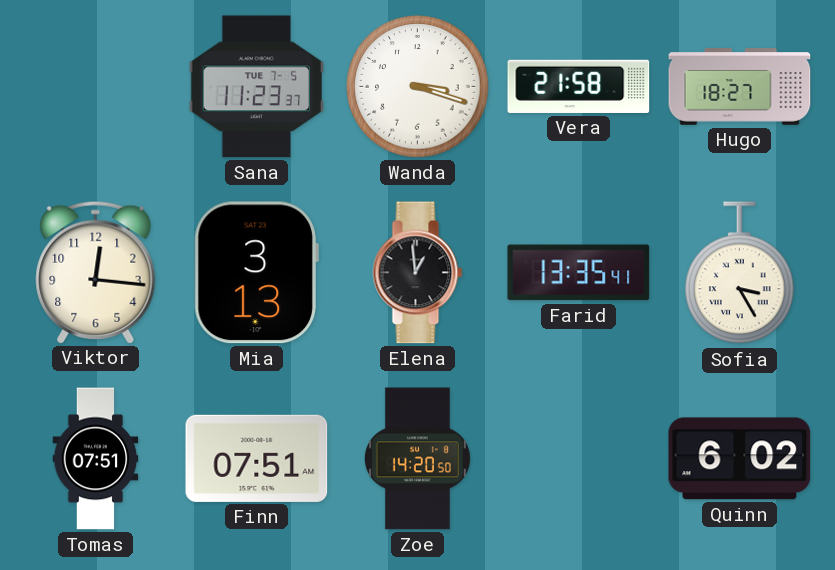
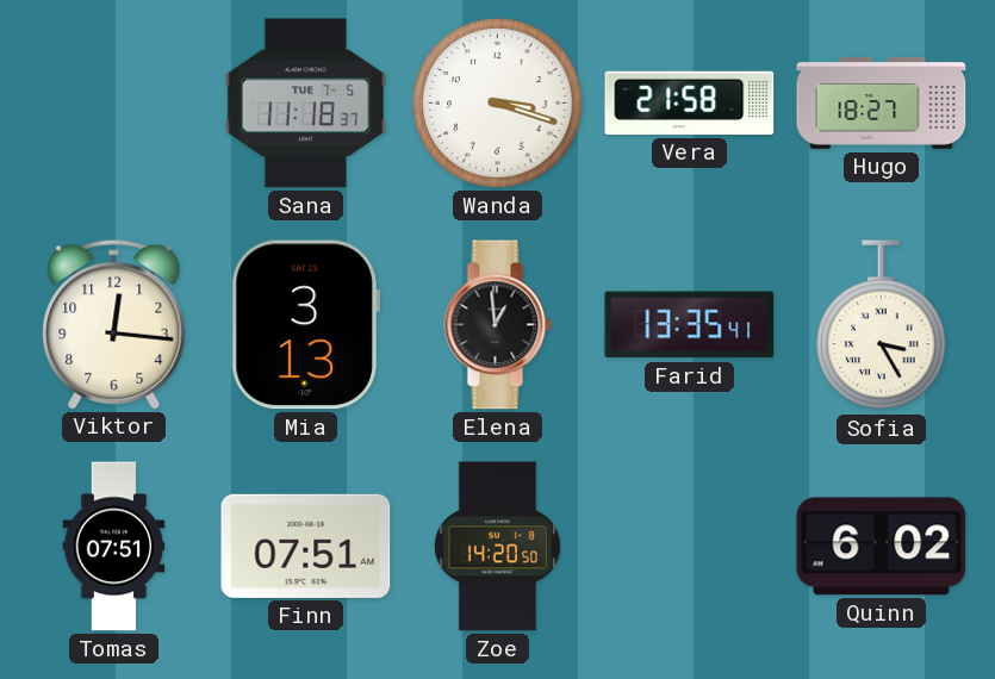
Sana: 11:23 -> 11:18
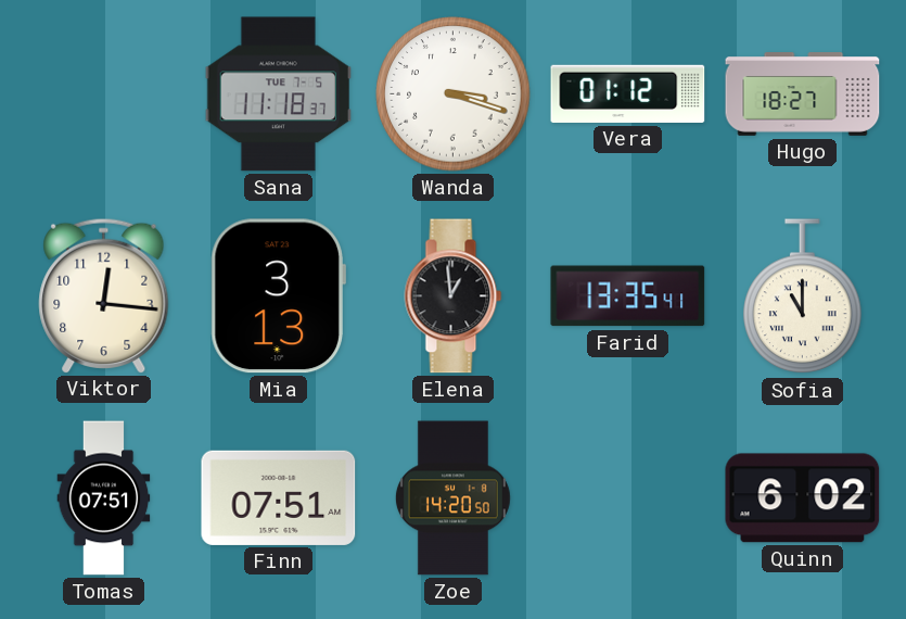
Vera: 21:58 -> 01:12
Sofia: 3:25 -> 11:00
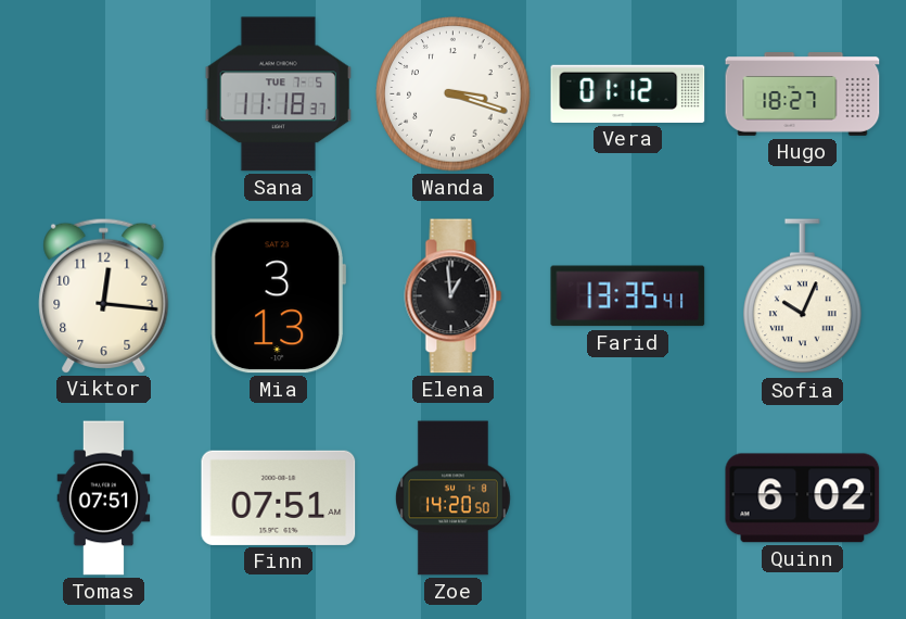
Sofia: 11:00 -> 10:04
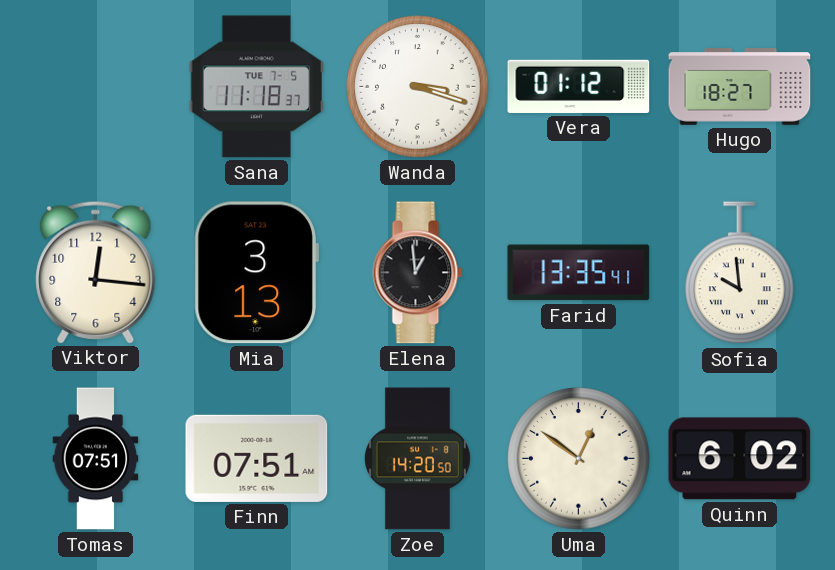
Sofia: 10:04 -> 9:59
Uma: none -> 12:51
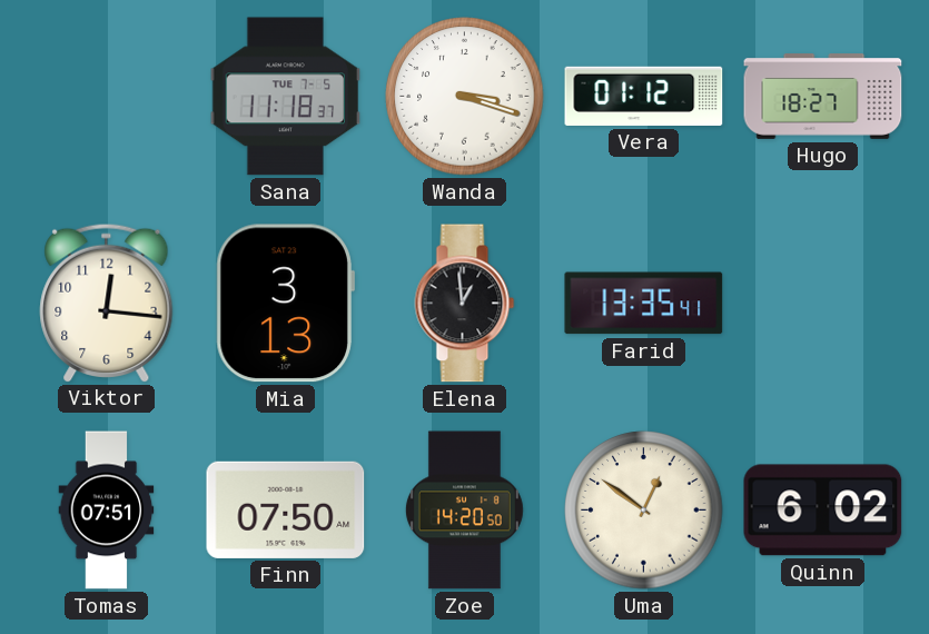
Sofia: 9:59 -> none
Finn: 07:51 -> 07:50
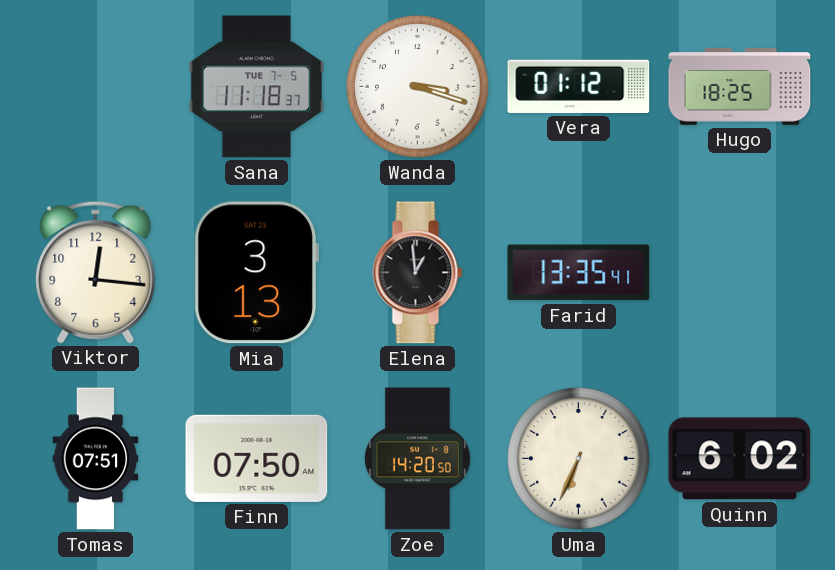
Hugo: 18:27 -> 18:25
Uma: 12:51 -> 6:34
